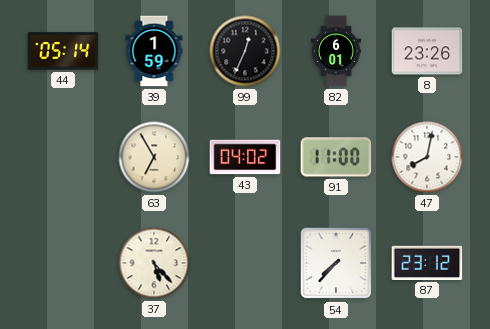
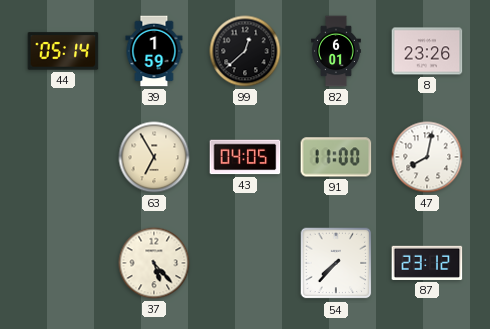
99: 12:34 -> 12:38
43: 04:02 -> 04:05
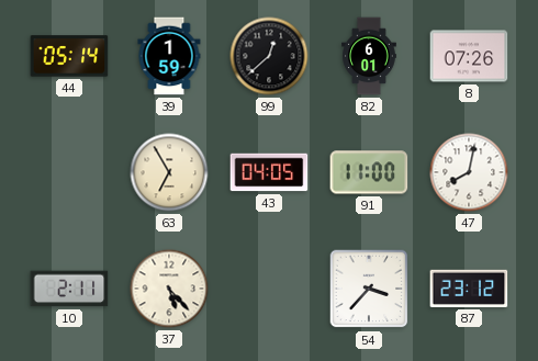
8: 23:26 -> 07:26
10: none -> 2:11
54: 7:37 -> 3:37
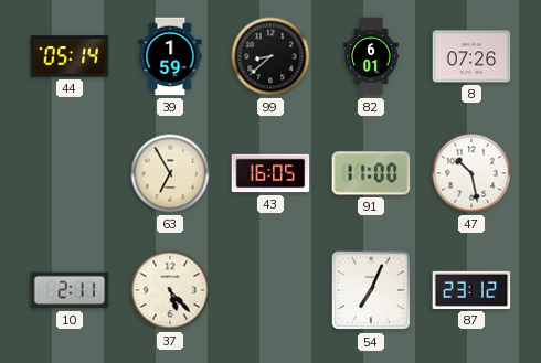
99: 12:38 -> 8:38
43: 04:05 -> 16:05
47: 8:02 -> 10:28
54: 3:37 -> 7:04
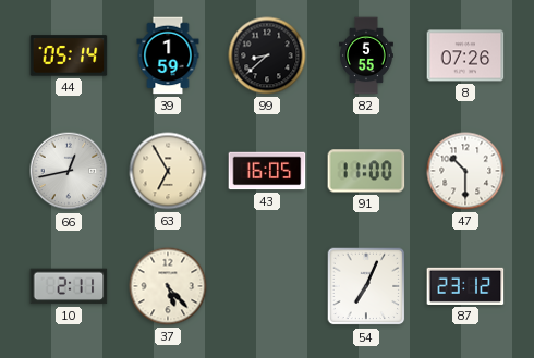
82: 6:01 -> 5:55
66: none -> 12:43
47: 10:28 -> 10:30
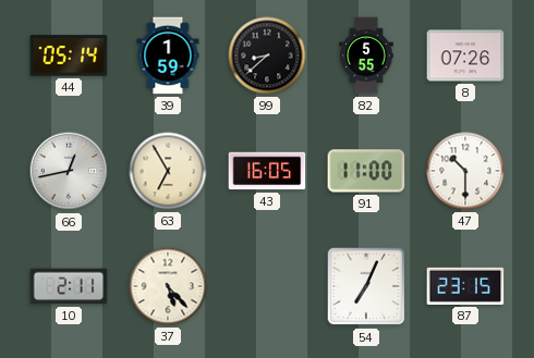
87: 23:12 -> 23:15
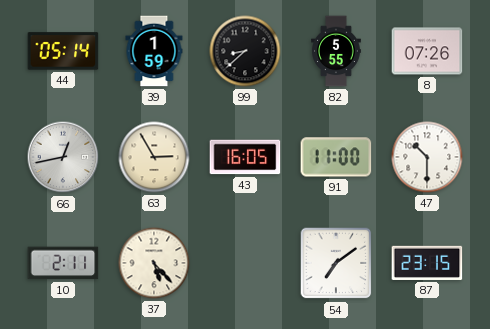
63: 6:55 -> 2:55
54: 7:04 -> 7:09
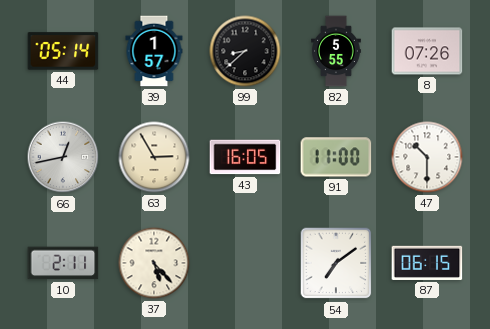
39: 1:59 -> 1:57
87: 23:15 -> 06:15
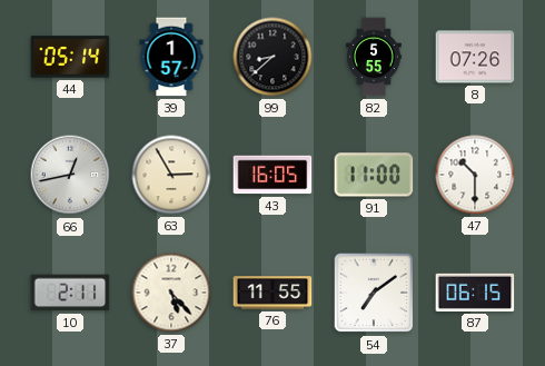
76: none -> 11:55
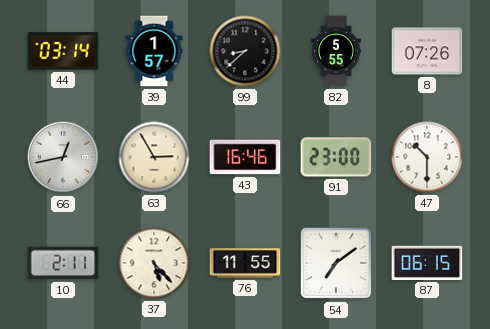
44: 05:14 -> 03:14
43: 16:05 -> 16:46
91: 11:00 -> 23:00
